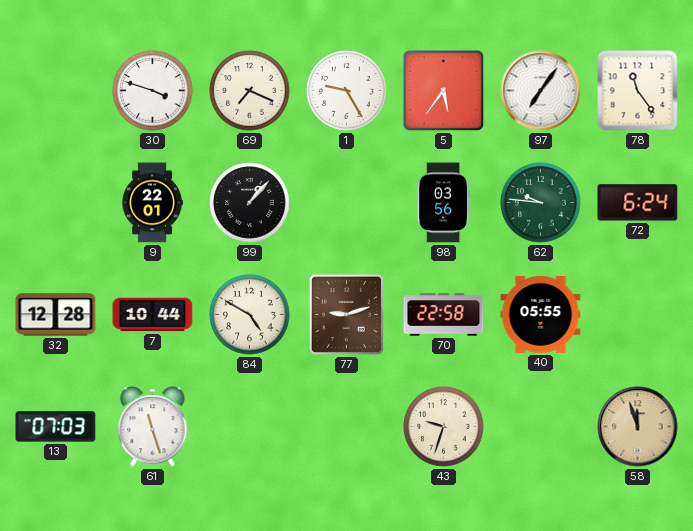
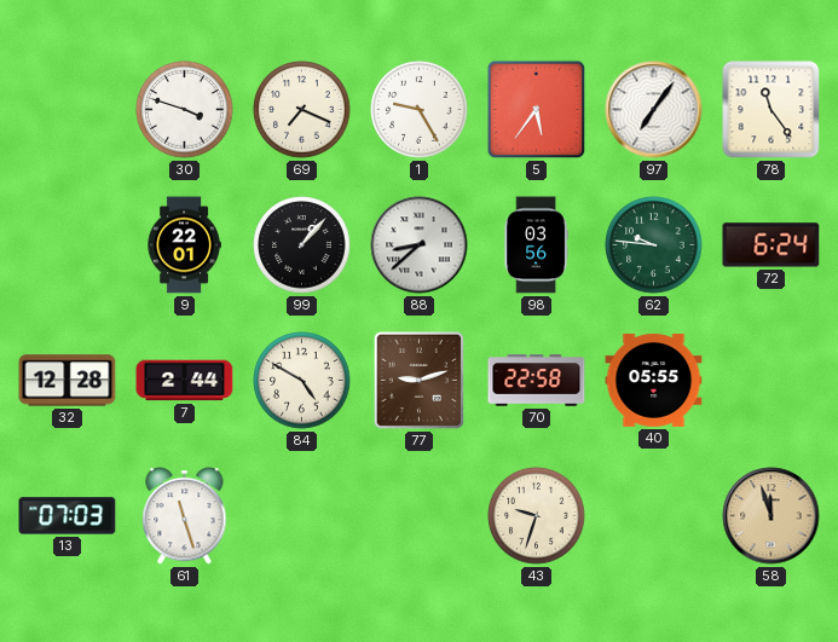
88: none -> 8:38
7: 10:44 -> 2:44
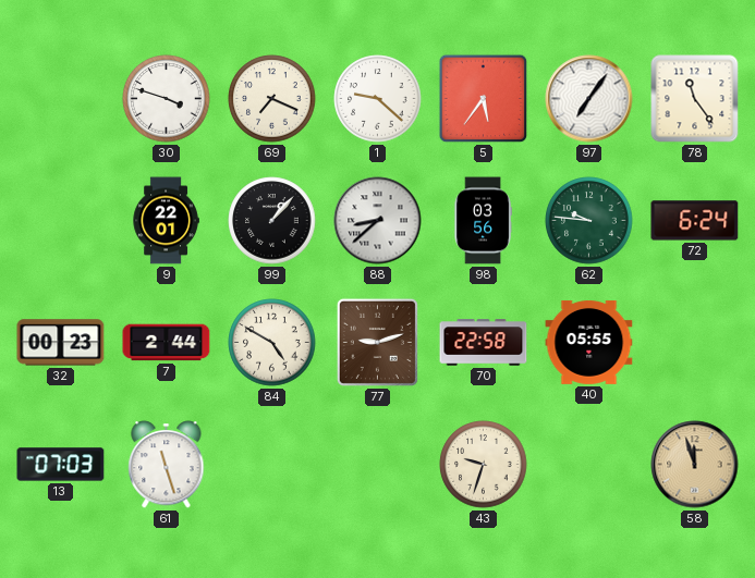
1: 9:25 -> 9:22
32: 12:28 -> 00:23
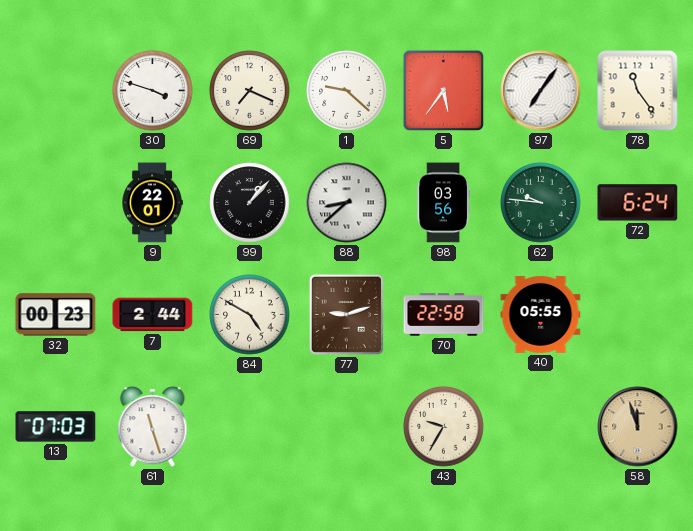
43: 9:33 -> 9:35
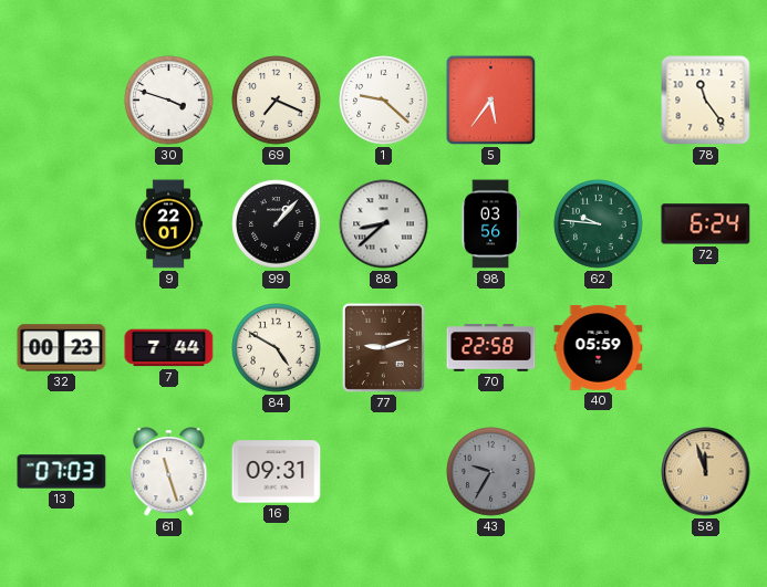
97: 7:06 -> none
7: 2:44 -> 7:44
40: 05:55 -> 05:59
16: none -> 09:31
43 dial: cream -> grey
